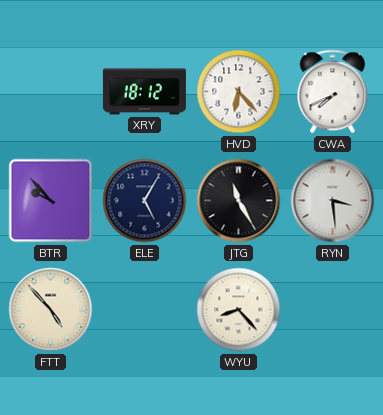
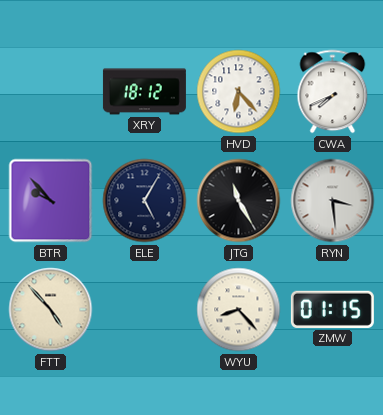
ZMW: none -> 01:15
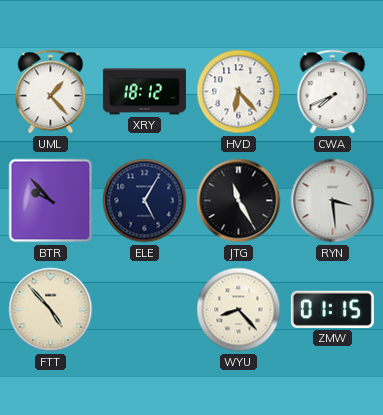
UML: none -> 1:23
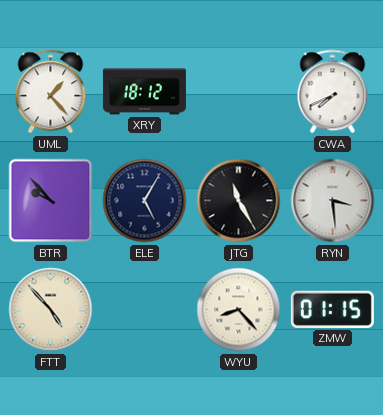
HVD: 6:23 -> none
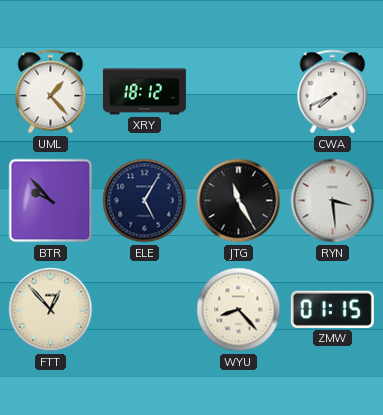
FTT: 4:53 -> 12:53
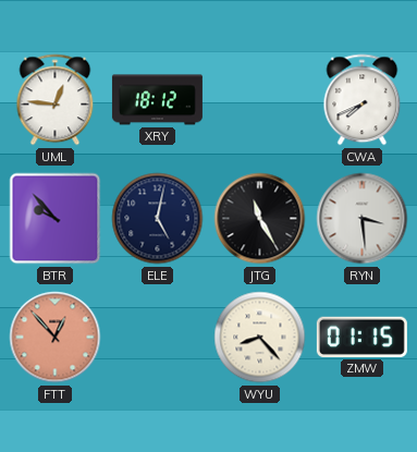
UML: 1:23 -> 12:46
ELE: 5:05 -> 5:02
FTT dial: cream -> salmon
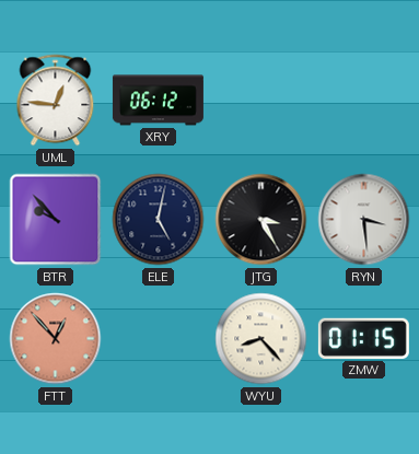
XRY: 18:12 -> 06:12
CWA: 7:41 -> none
JTG: 11:25 -> 3:25
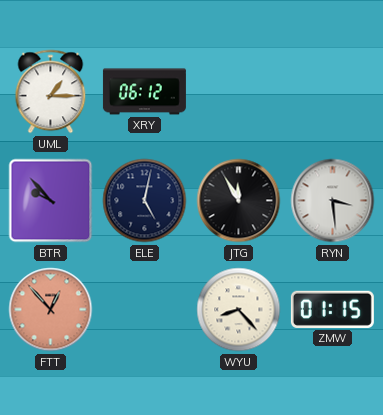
UML: 12:46 -> 1:15
JTG: 3:25 -> 11:55
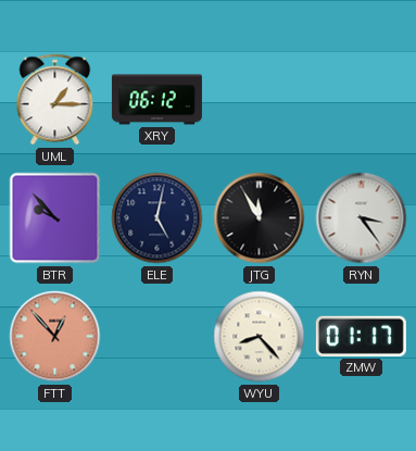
RYN: 3:29 -> 3:24
ZMW: 01:15 -> 01:17
